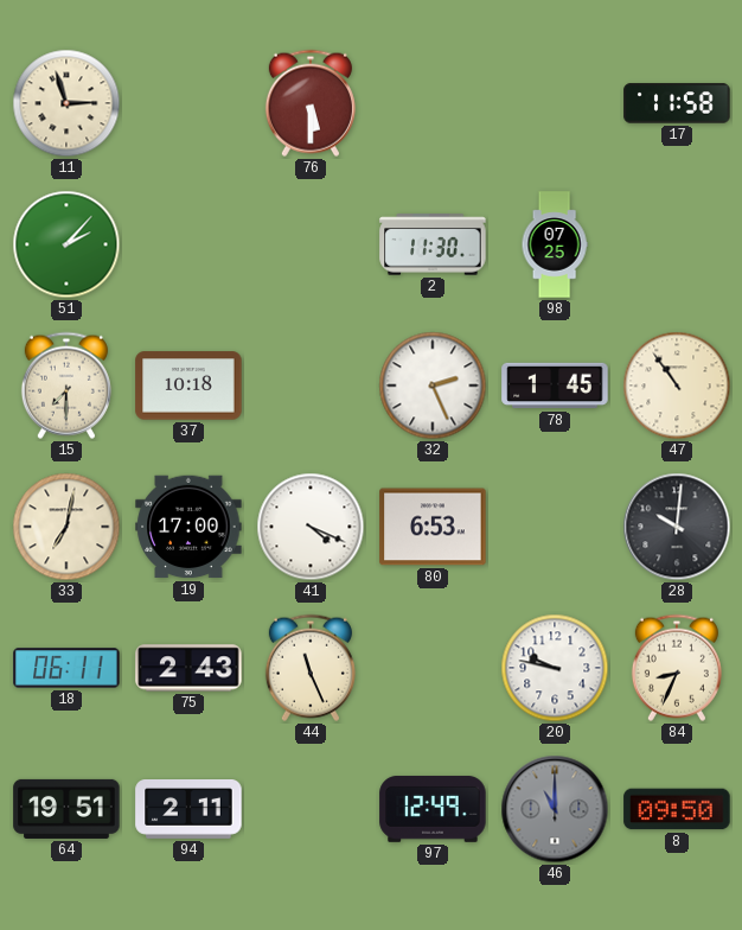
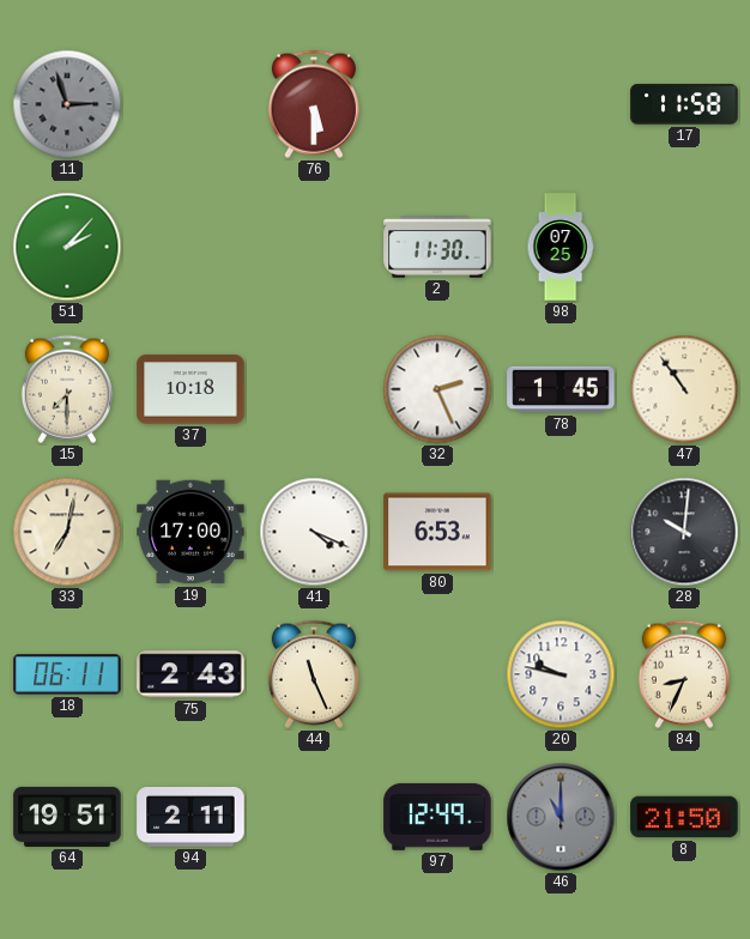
11 dial: cream -> grey
8: 09:50 -> 21:50
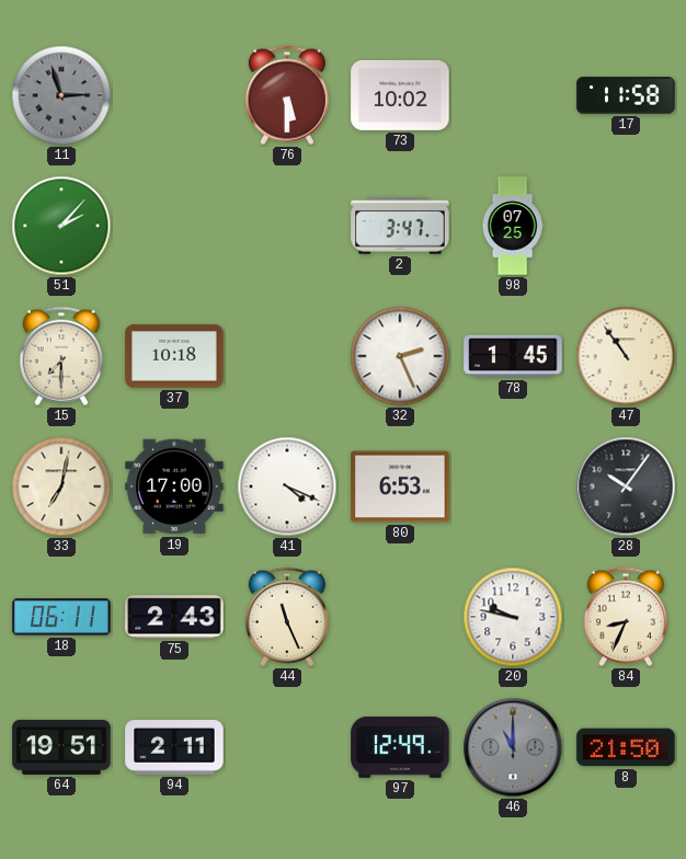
73: none -> 10:02
2: 11:30 -> 3:47
28: 10:01 -> 10:06
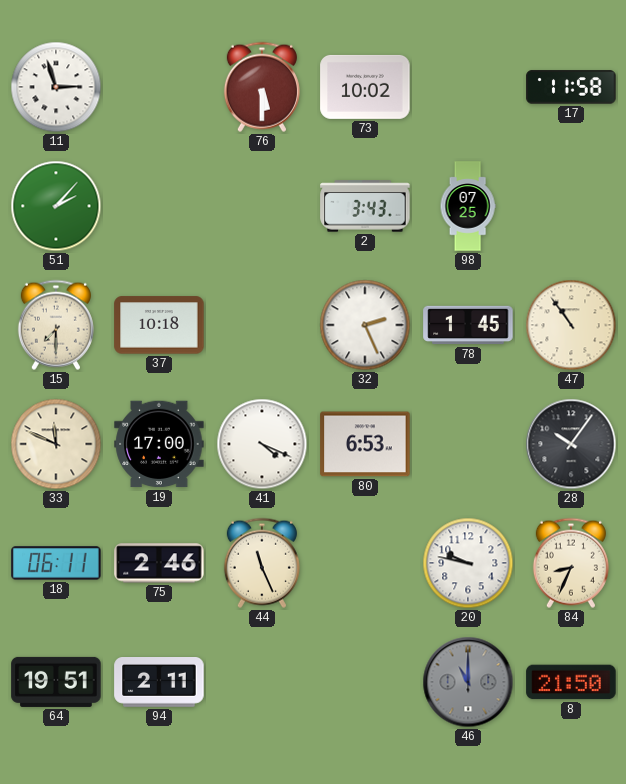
11 dial: grey -> white
2: 3:47 -> 3:43
33: 7:02 -> 11:49
75: 2:43 -> 2:46
97: 12:49 -> none
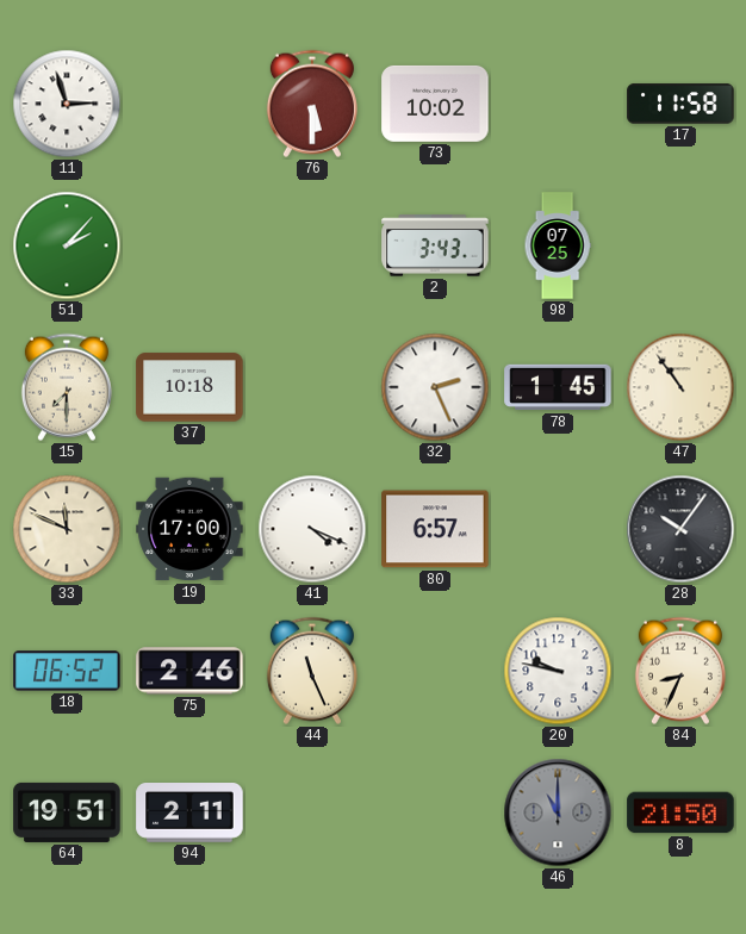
80: 6:53 -> 6:57
18: 06:11 -> 06:52
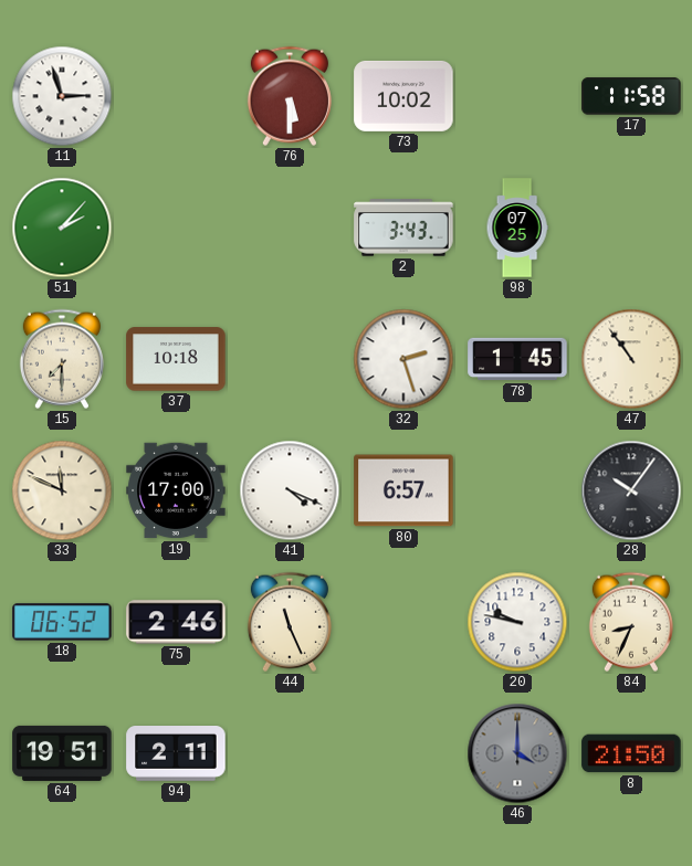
32: 2:26 -> 2:27
46: 11:00 -> 4:00
